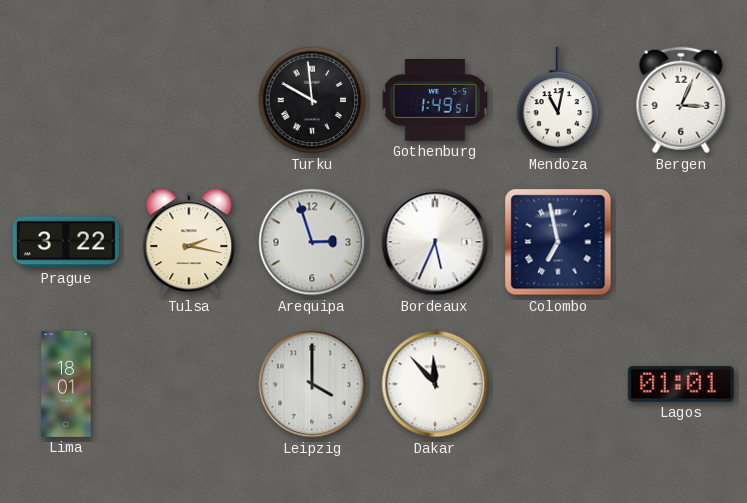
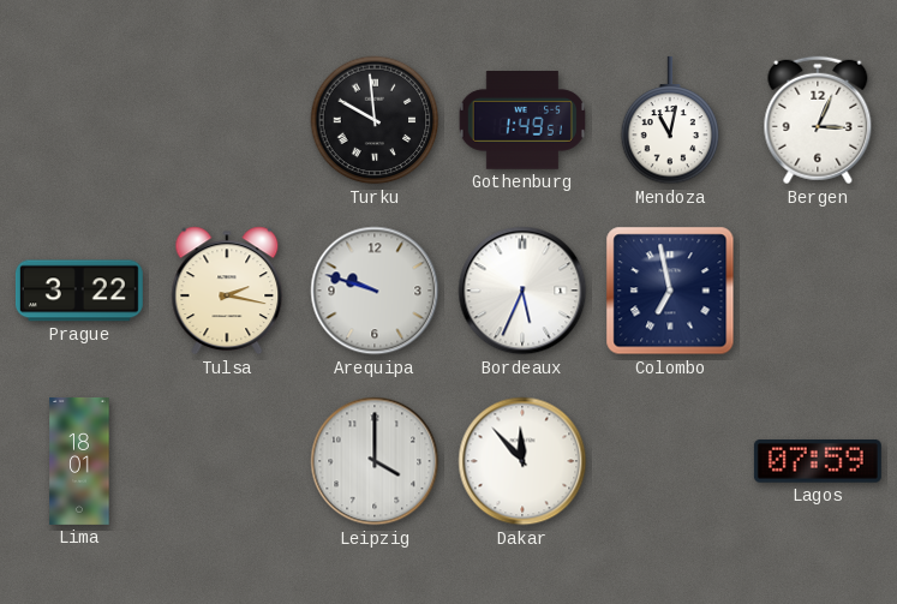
Arequipa: 2:57 -> 9:48
Lagos: 01:01 -> 07:59
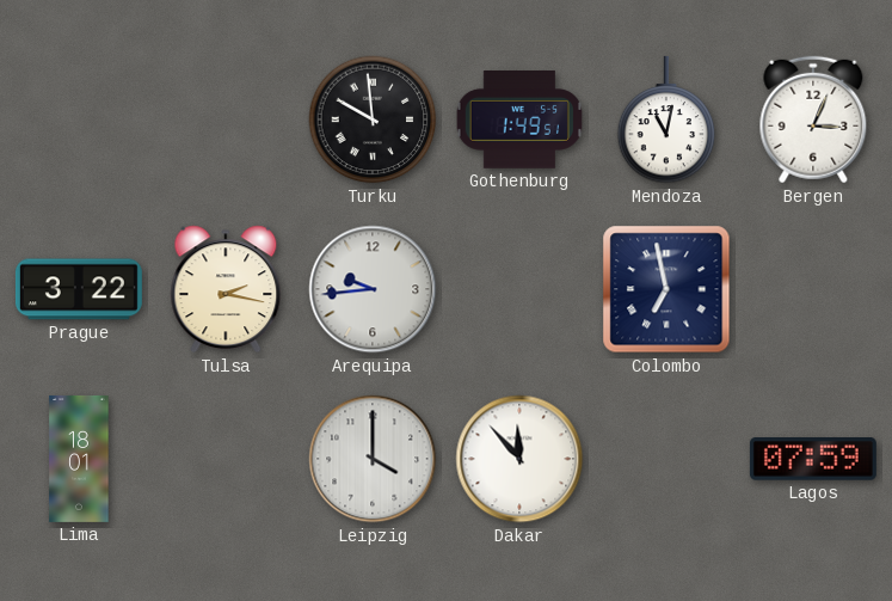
Arequipa: 9:48 -> 9:44
Bordeaux: 5:34 -> none
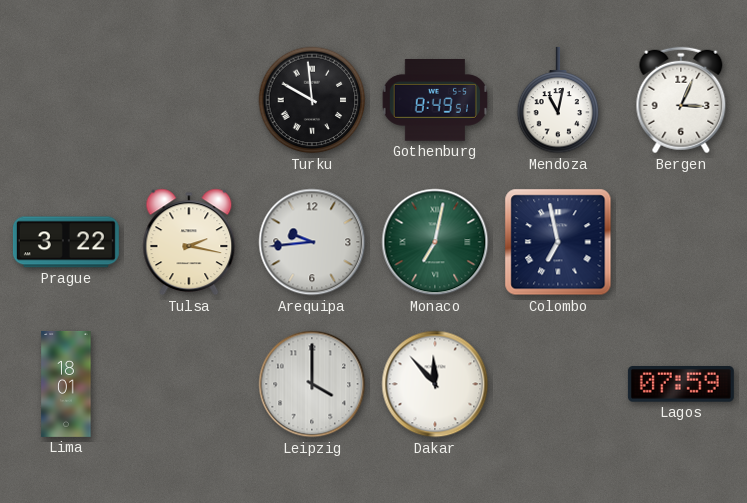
Gothenburg: 1:49 -> 8:49
Monaco: none -> 7:02
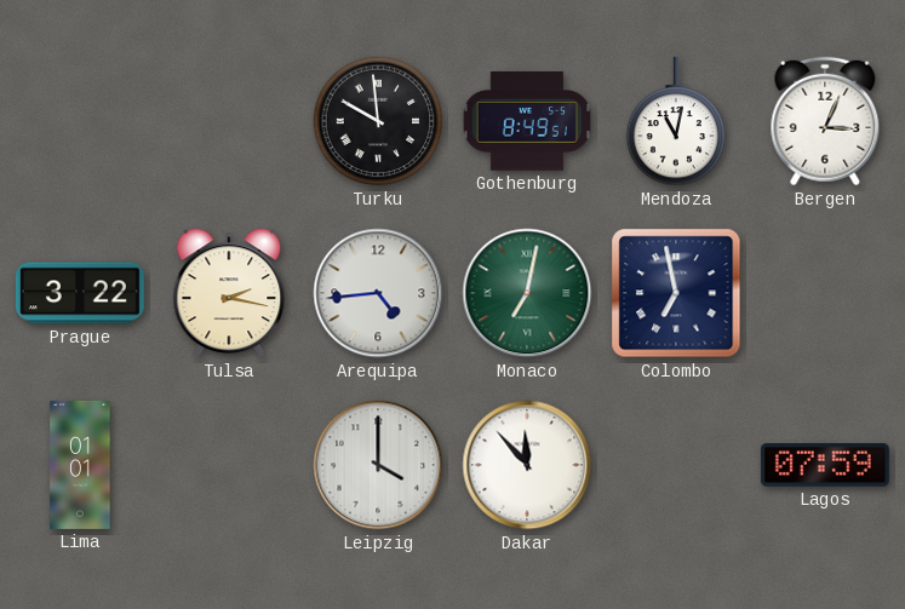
Arequipa: 9:44 -> 4:44
Lima: 18:01 -> 01:01
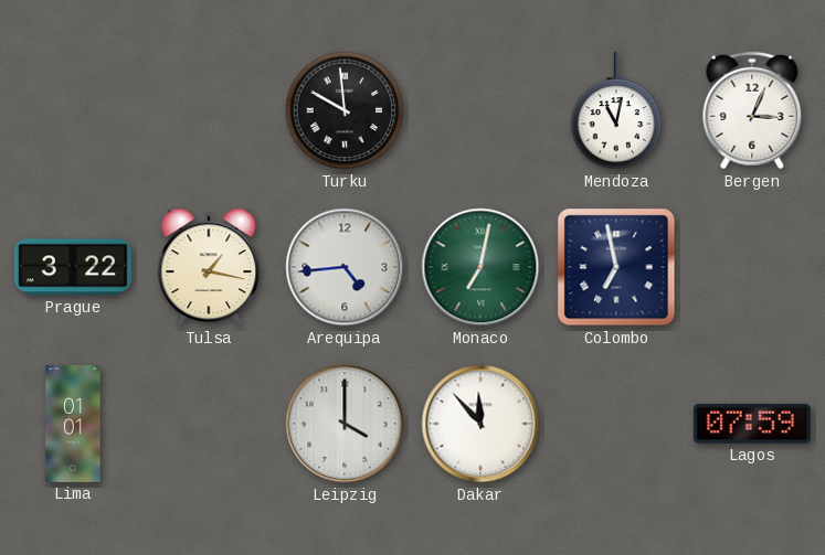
Gothenburg: 8:49 -> none
Tulsa: 2:17 -> 1:17
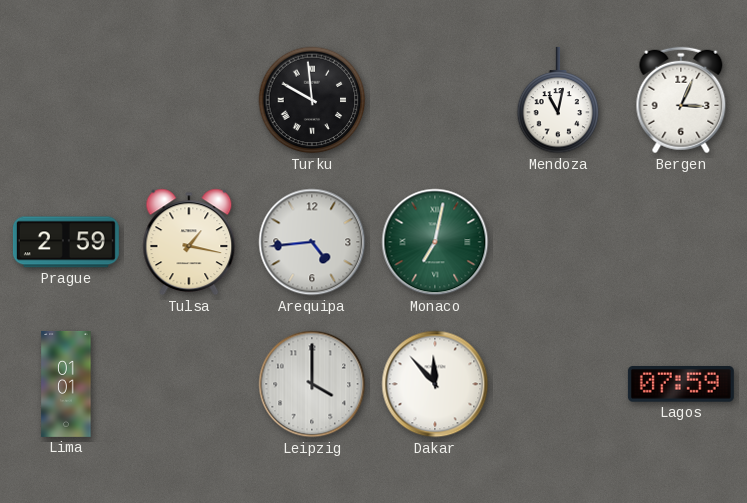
Prague: 3:22 -> 2:59
Colombo: 6:58 -> none
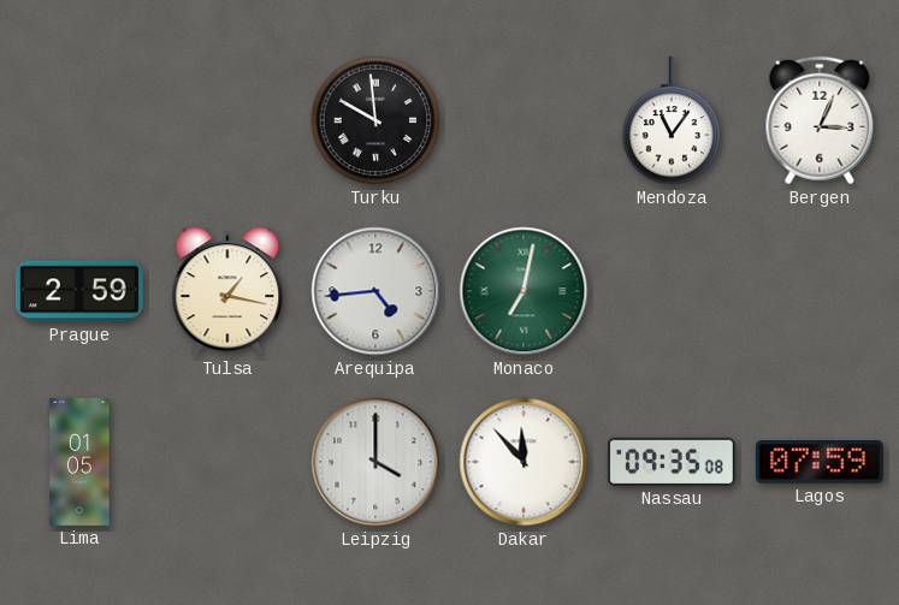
Mendoza: 11:02 -> 11:06
Lima: 01:01 -> 01:05
Nassau: none -> 09:35
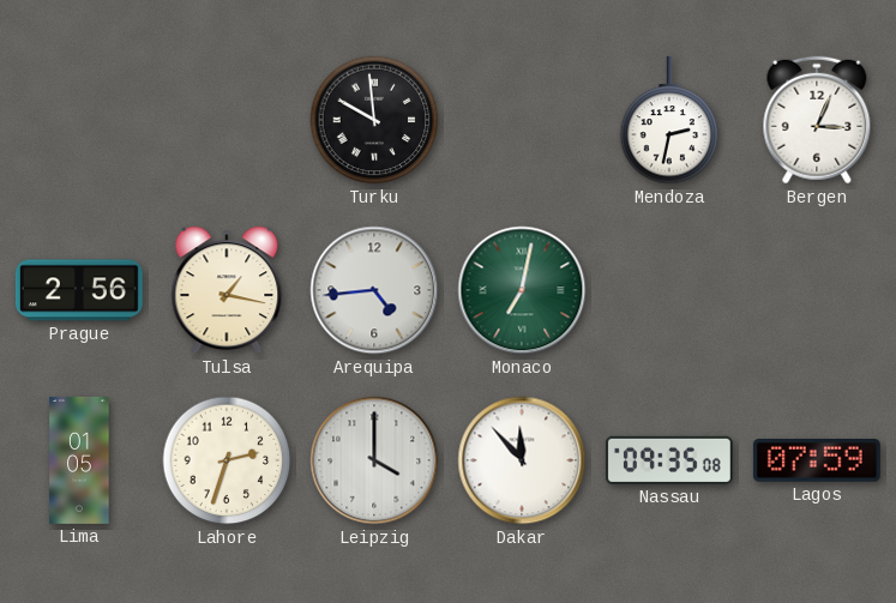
Mendoza: 11:06 -> 2:32
Prague: 2:59 -> 2:56
Lahore: none -> 2:33
